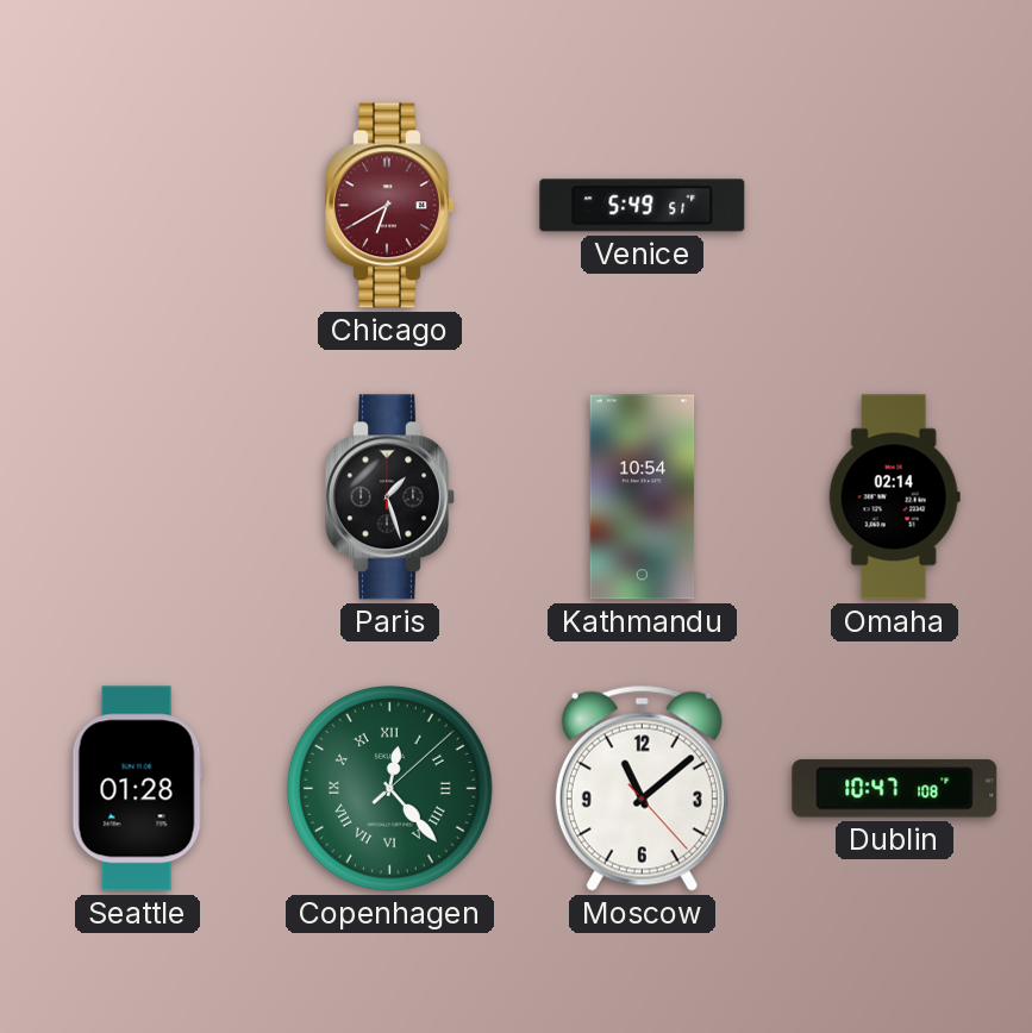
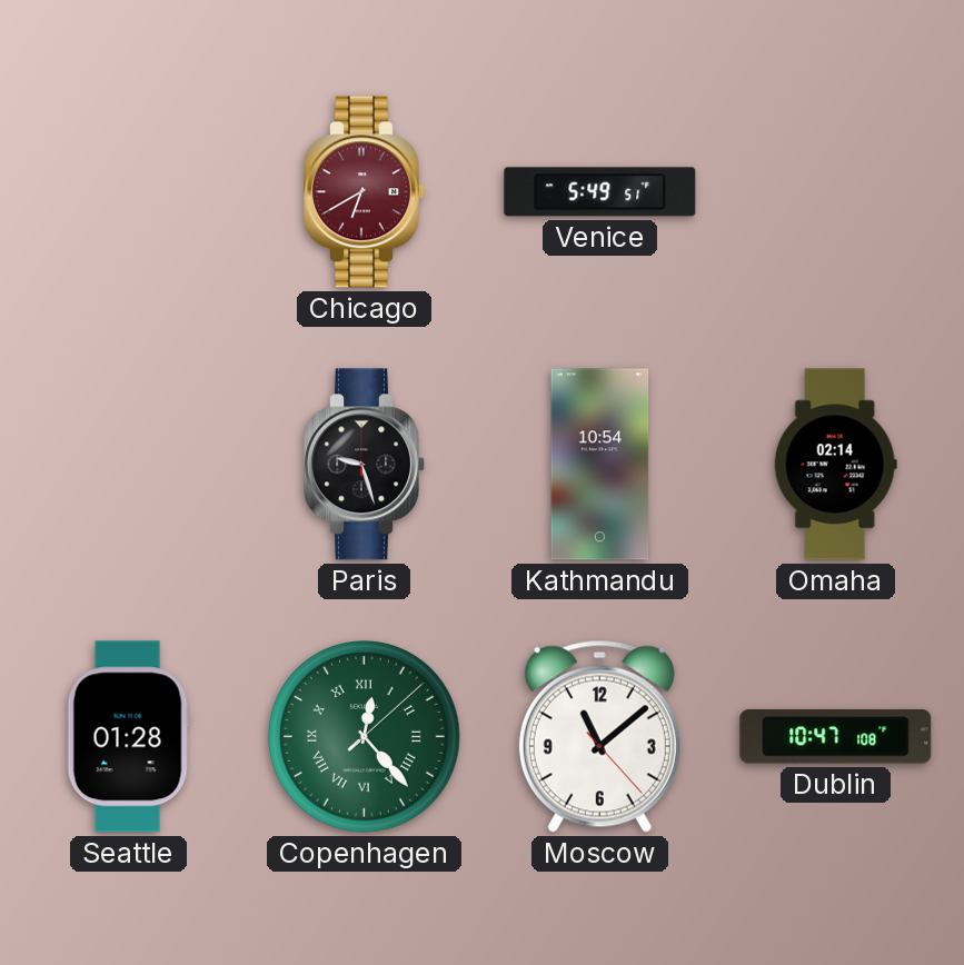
Paris: 1:27 -> 9:27
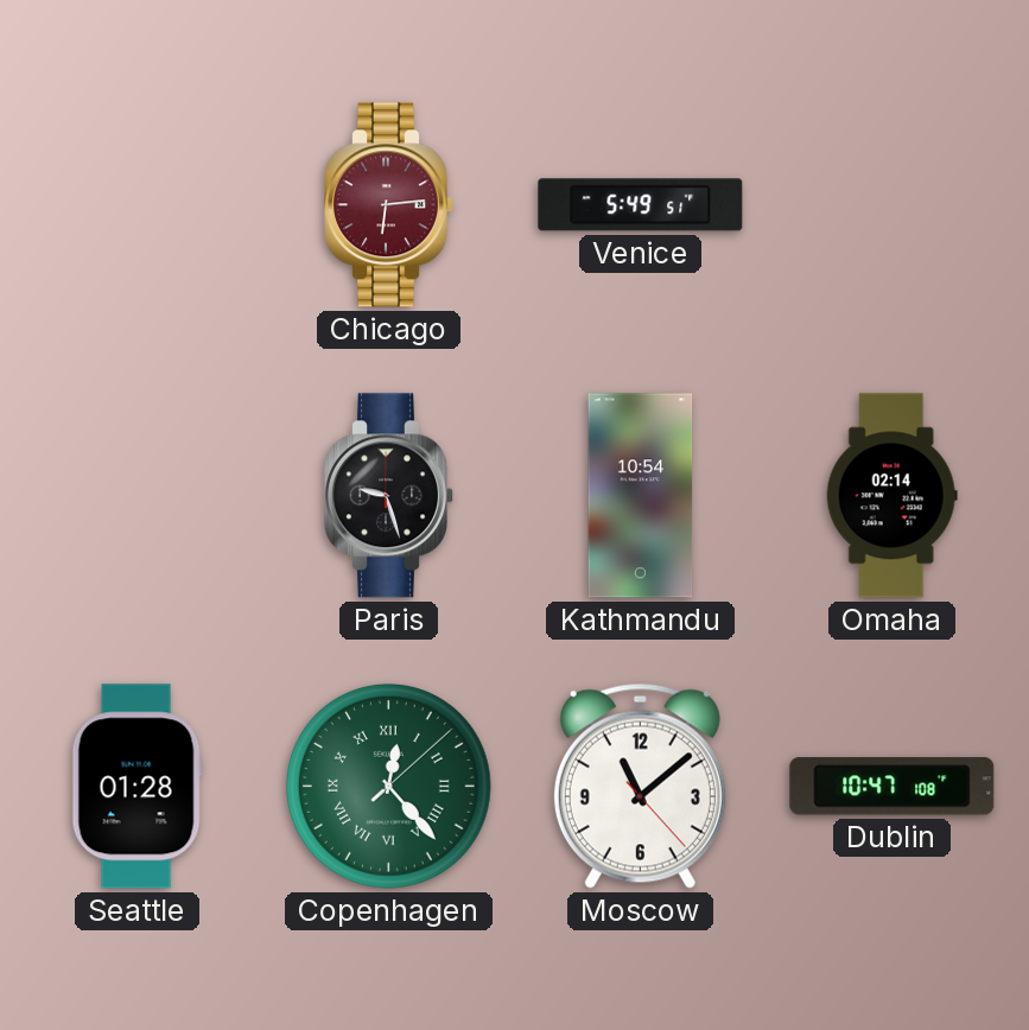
Chicago: 6:40 -> 6:14
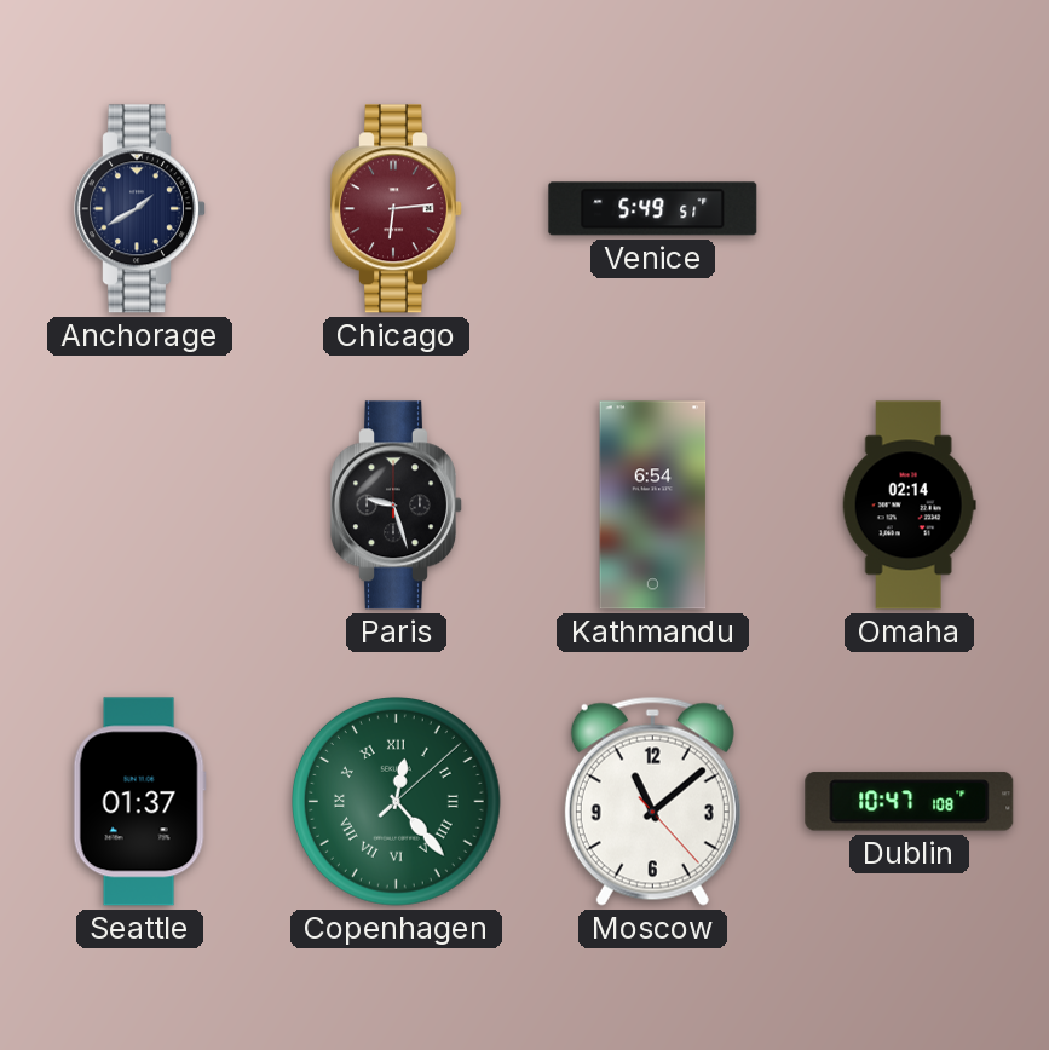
Anchorage: none -> 1:40
Kathmandu: 10:54 -> 6:54
Seattle: 01:28 -> 01:37
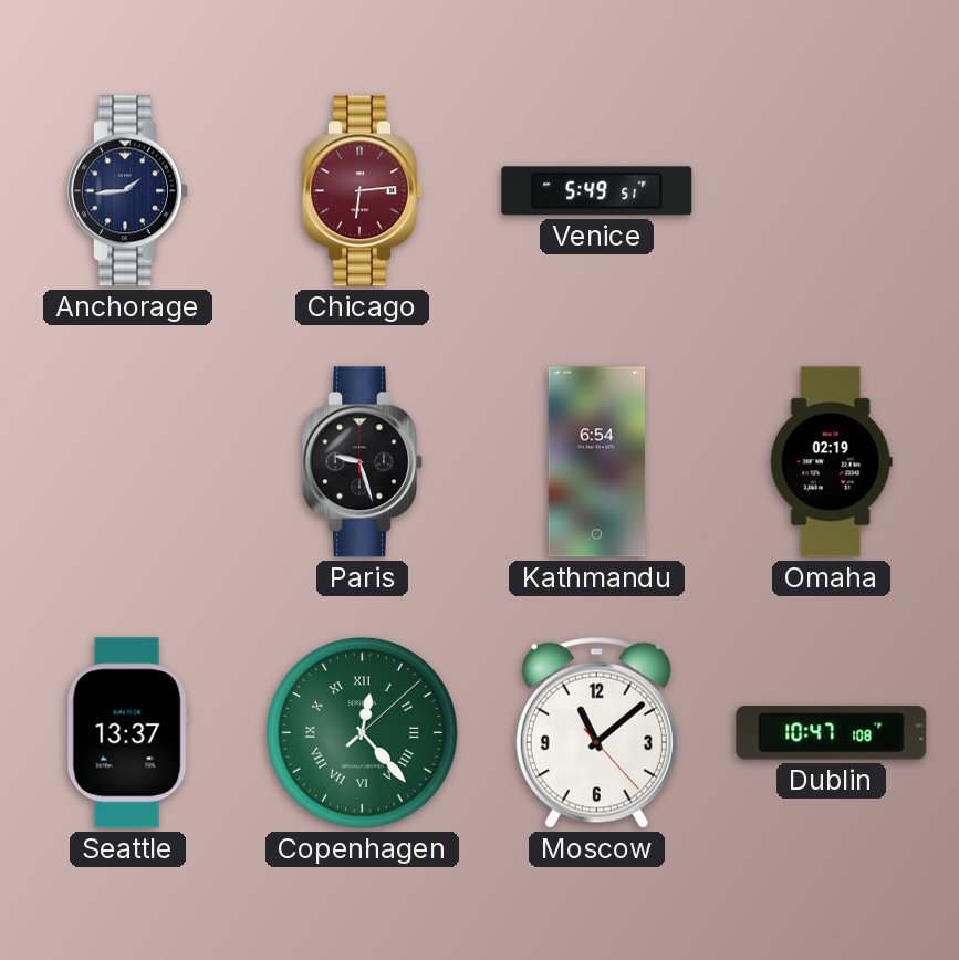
Anchorage: 1:40 -> 1:44
Omaha: 02:14 -> 02:19
Seattle: 01:37 -> 13:37
